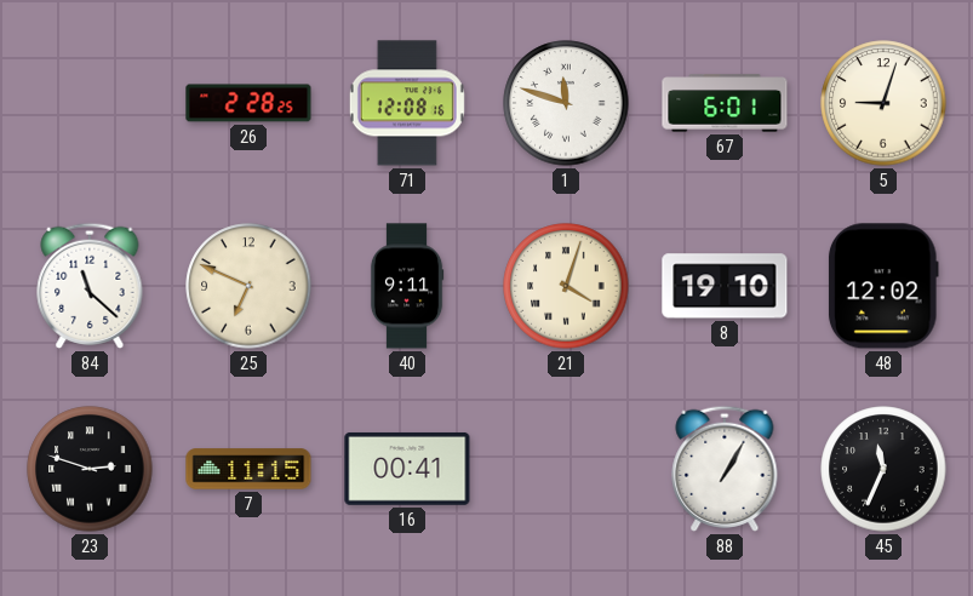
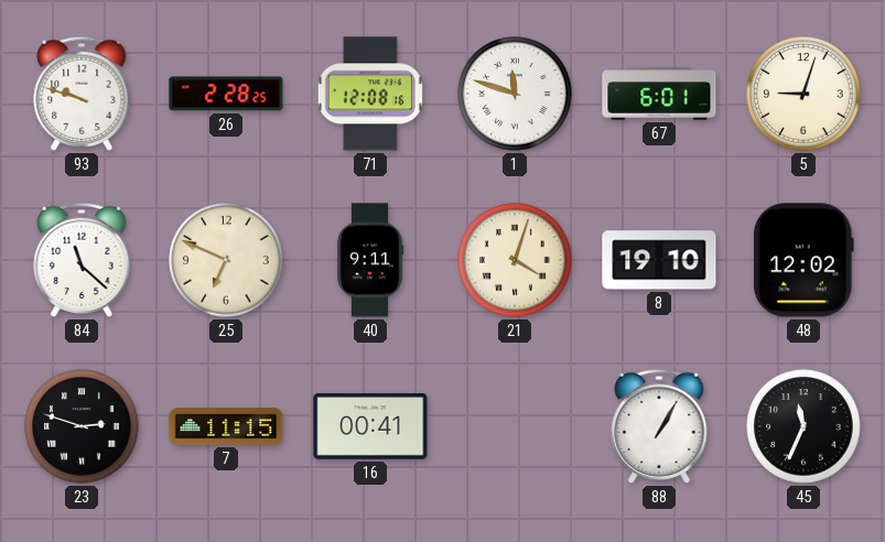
93: none -> 9:48
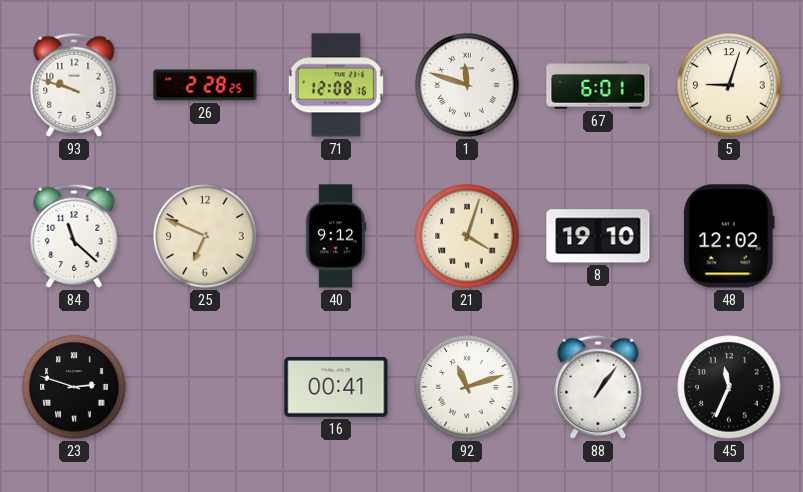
40: 9:11 -> 9:12
7: 11:15 -> none
92: none -> 11:12
88: 1:05 -> 1:06
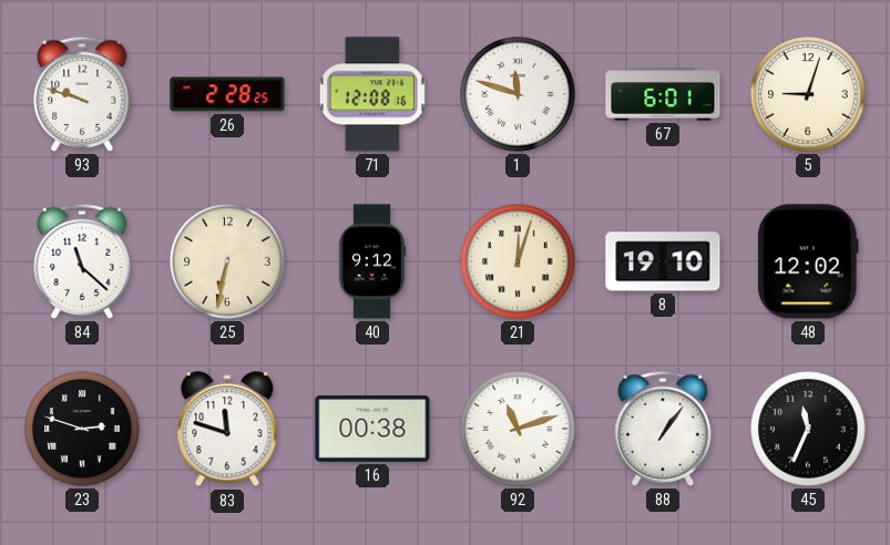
25: 6:49 -> 6:32
21: 4:03 -> 12:03
83: none -> 11:48
16: 00:41 -> 00:38
